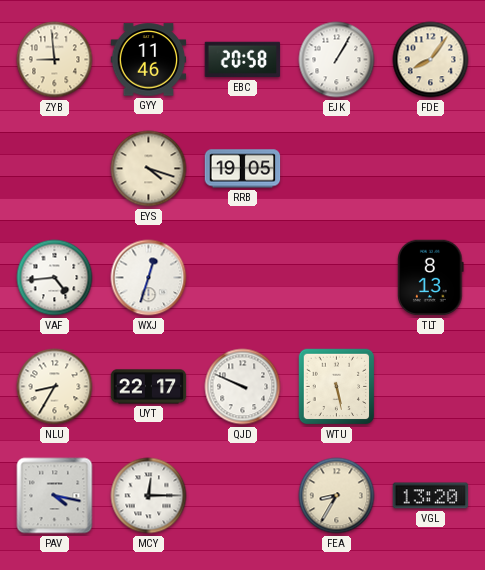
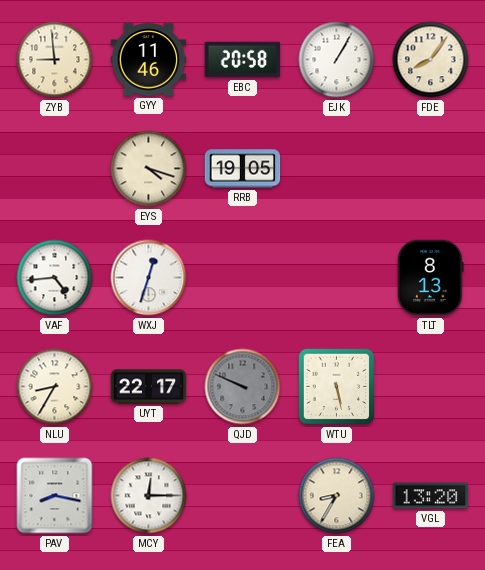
QJD dial: white -> grey
PAV: 4:17 -> 8:17
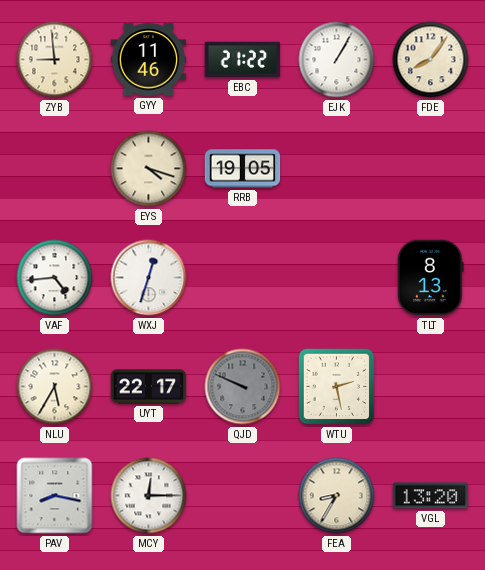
EBC: 20:58 -> 21:22
NLU: 8:35 -> 5:35
WTU: 5:28 -> 2:28
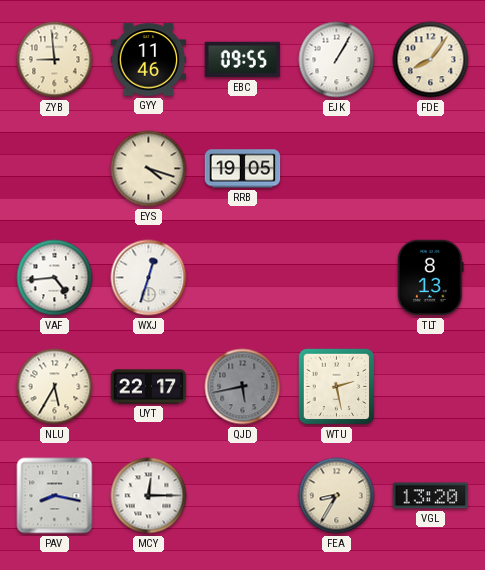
EBC: 21:22 -> 09:55
QJD: 9:49 -> 5:43
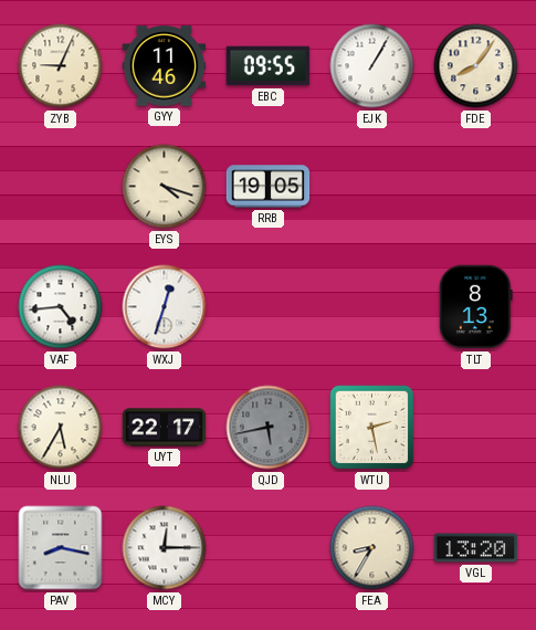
ZYB: 8:59 -> 9:04
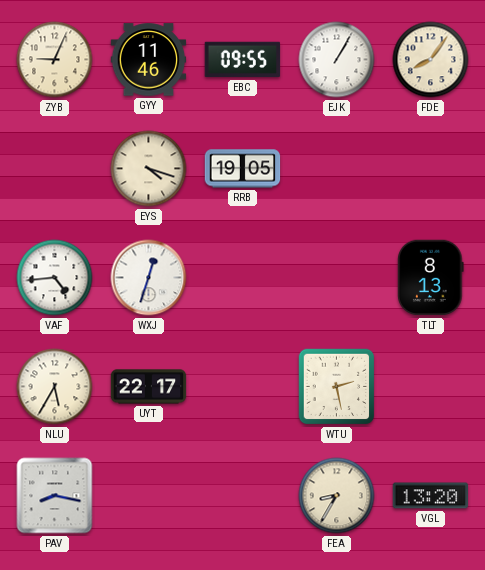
QJD: 5:43 -> none
MCY: 12:15 -> none
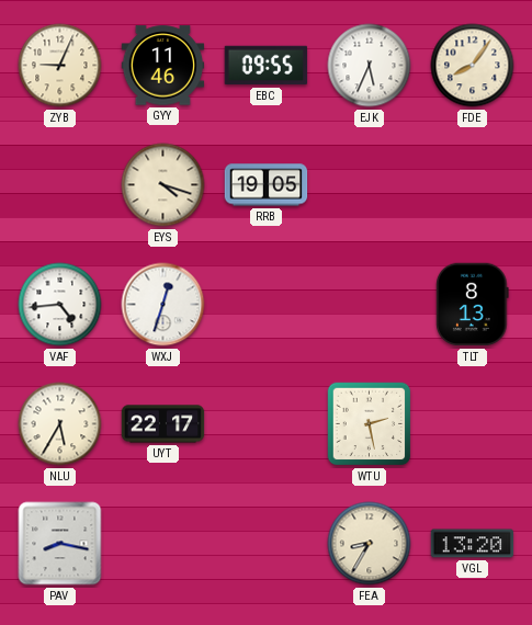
EJK: 1:05 -> 5:34
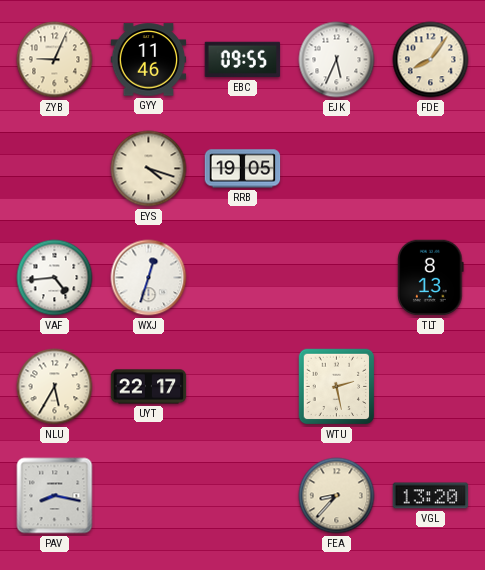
FEA: 8:35 -> 8:37
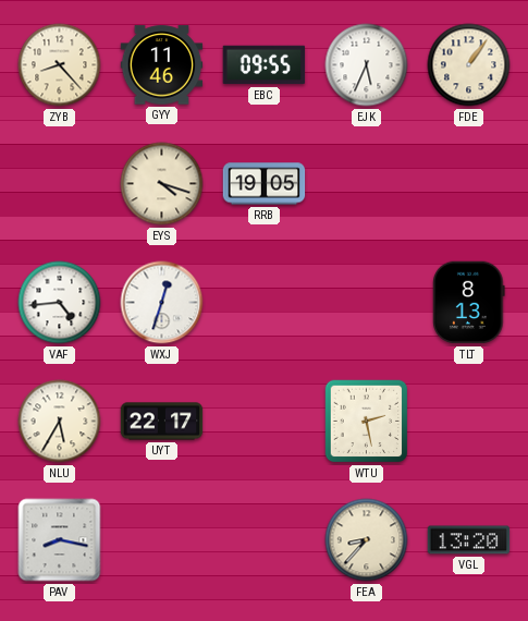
ZYB: 9:04 -> 8:23
FDE: 8:06 -> 1:06
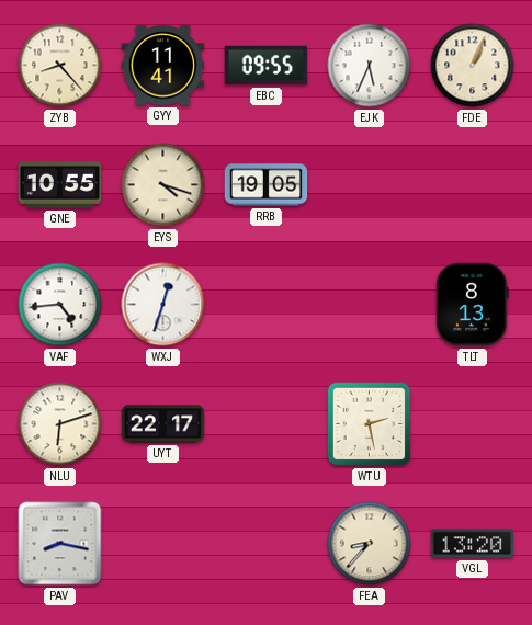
GYY: 11:46 -> 11:41
FDE: 1:06 -> 1:04
GNE: none -> 10:55
NLU: 5:35 -> 6:12
